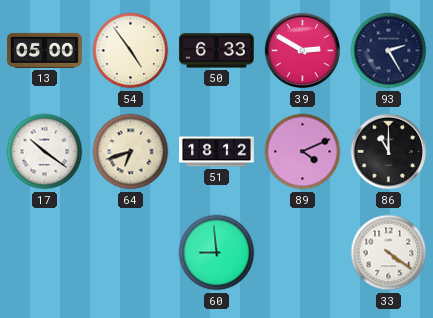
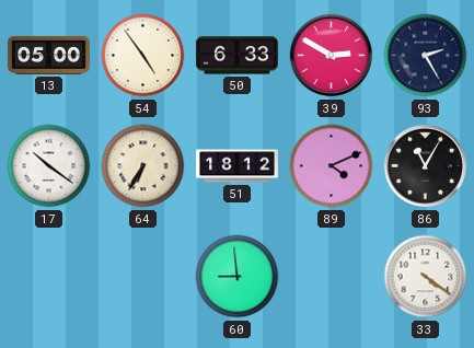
64: 6:42 -> 6:35
86: 11:00 -> 11:05
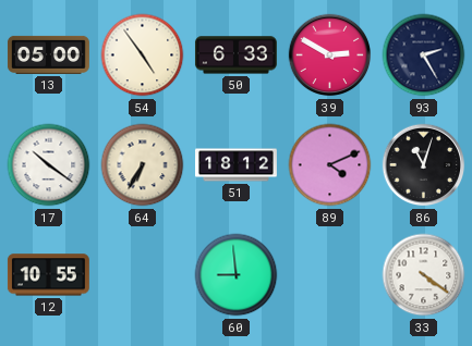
86: 11:05 -> 11:03
12: none -> 10:55
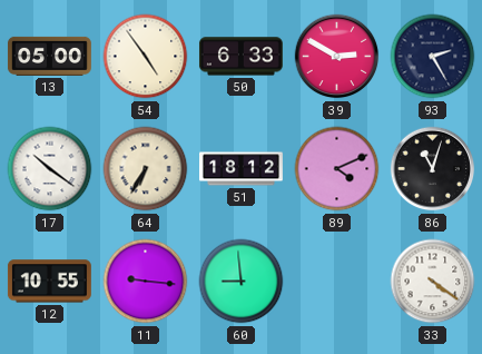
11: none -> 9:16
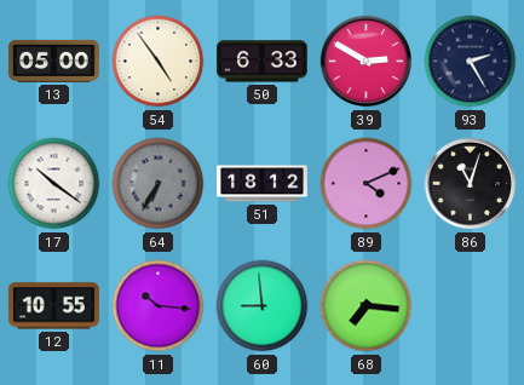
64 dial: cream -> grey
11: 9:16 -> 10:16
68: none -> 7:16
33: 4:21 -> none
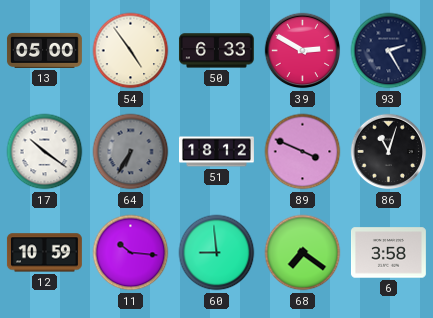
89: 4:11 -> 3:49
12: 10:55 -> 10:59
68: 7:16 -> 7:21
6: none -> 3:58
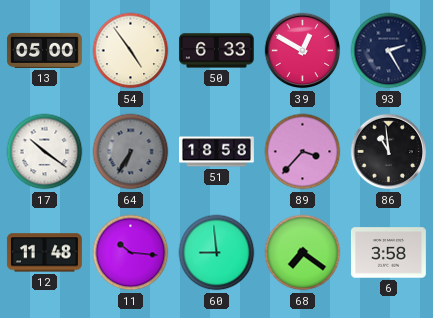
39: 2:50 -> 12:50
51: 18:12 -> 18:58
89: 3:49 -> 3:37
86: 11:03 -> 10:59
12: 10:59 -> 11:48
